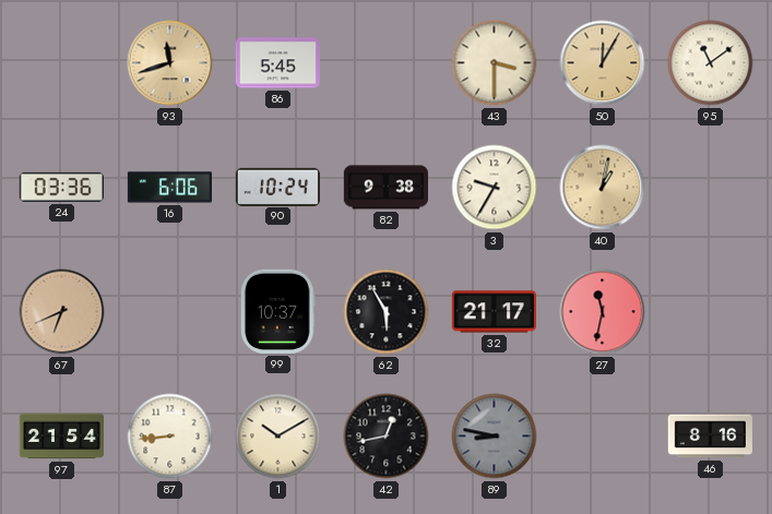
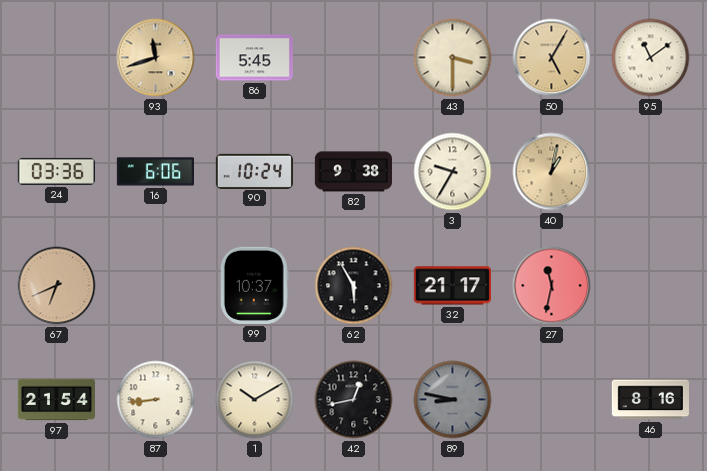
50: 12:05 -> 5:05
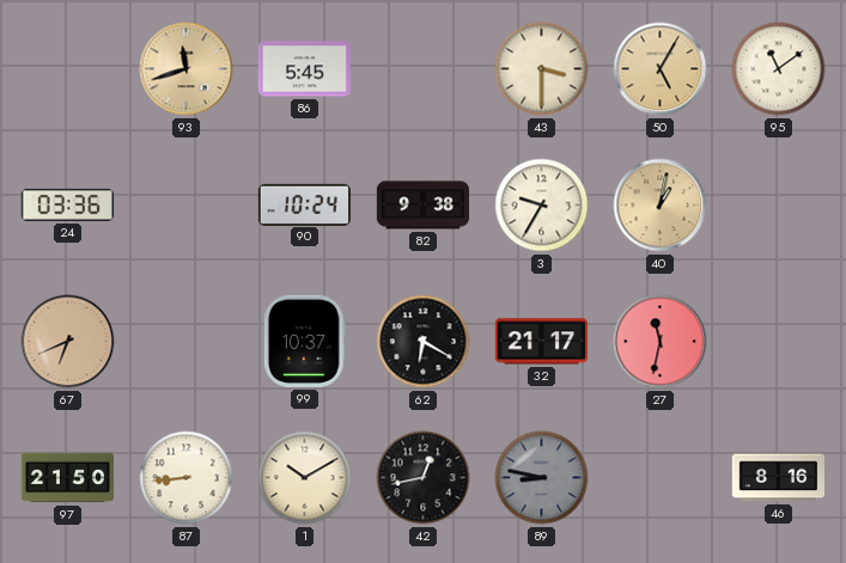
16: 6:06 -> none
62: 5:55 -> 6:20
97: 21:54 -> 21:50
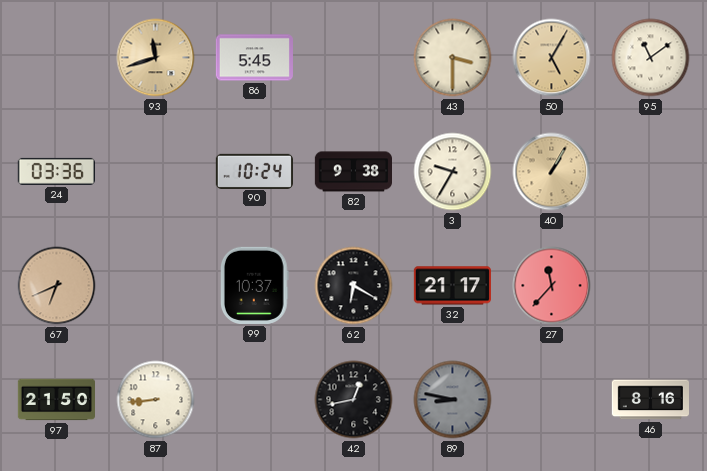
40: 1:02 -> 1:05
27: 11:32 -> 11:37
1: 10:10 -> none
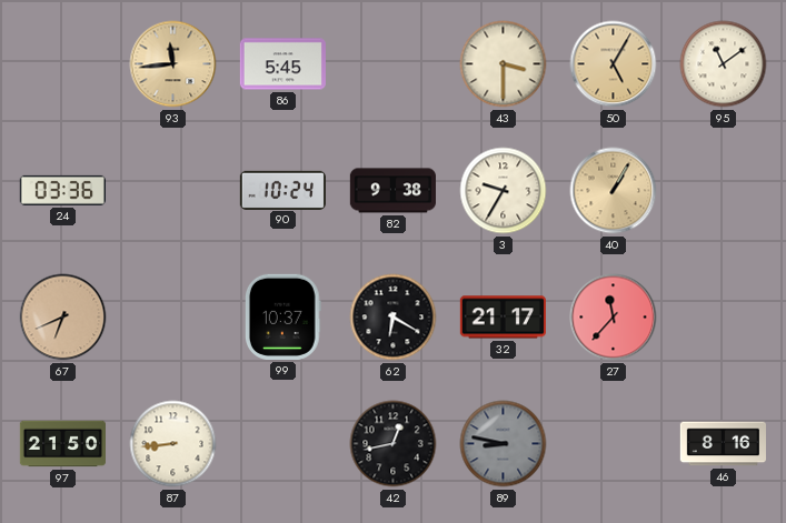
93: 11:42 -> 11:44
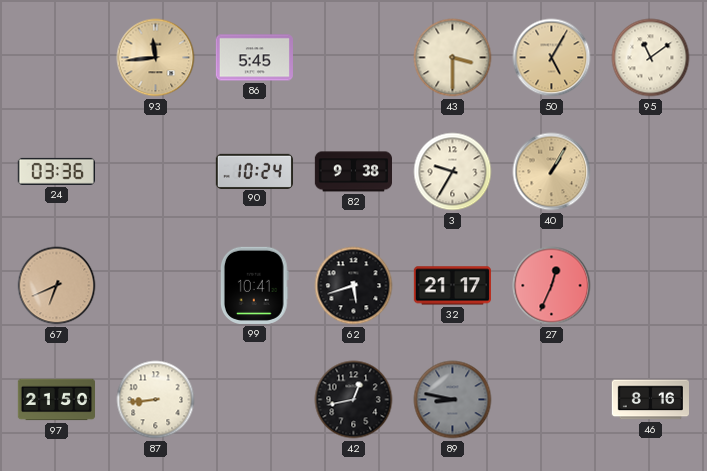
99: 10:37 -> 10:41
62: 6:20 -> 5:42
27: 11:37 -> 12:34
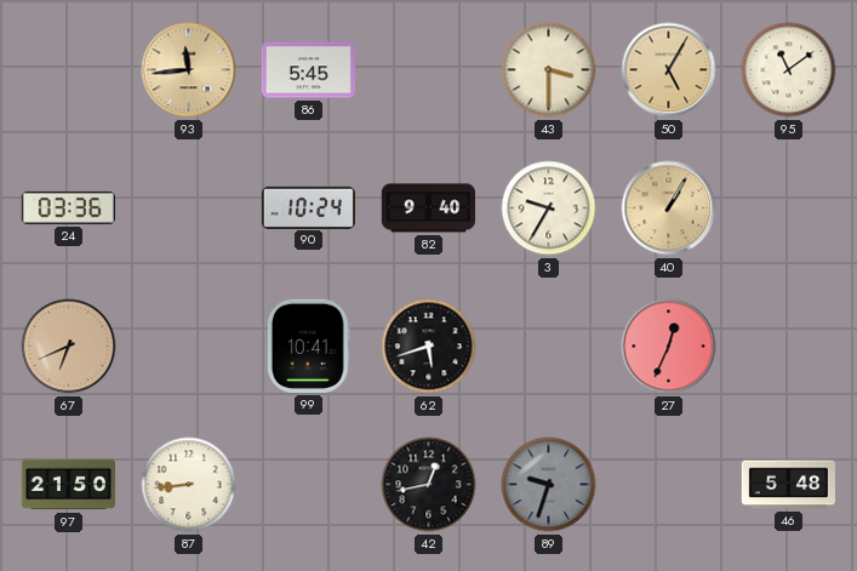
82: 9:38 -> 9:40
32: 21:17 -> none
89: 8:47 -> 9:33
46: 8:16 -> 5:48
